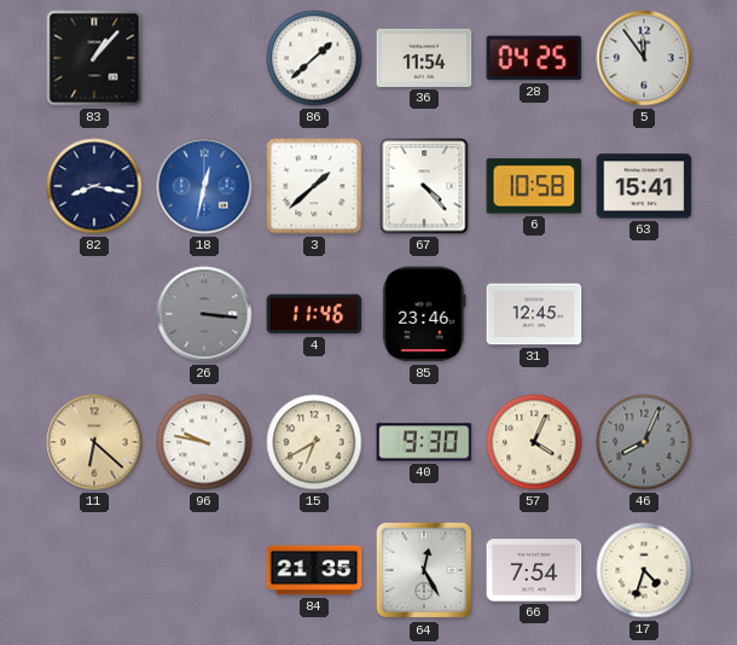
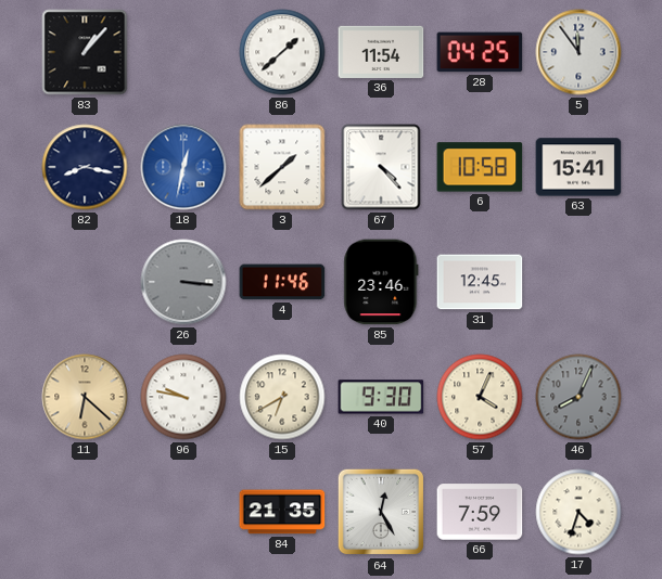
66: 7:54 -> 7:59
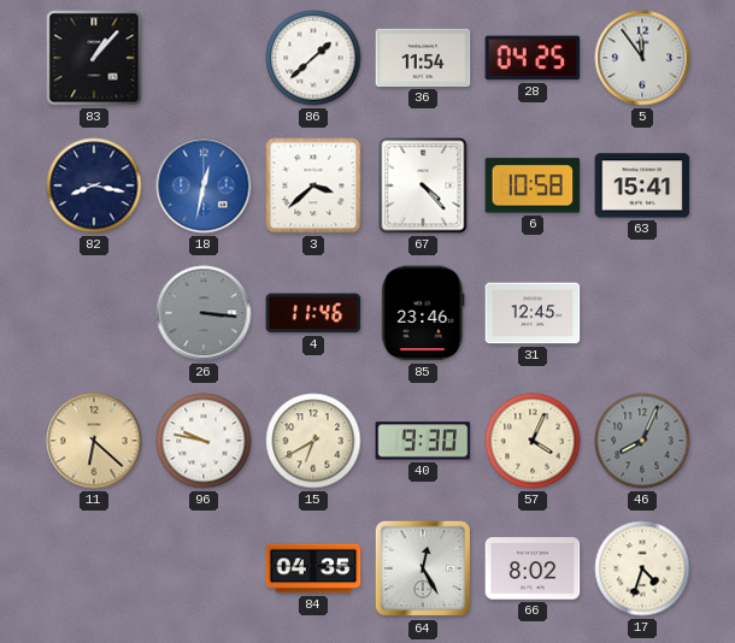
3: 1:38 -> 3:38
84: 21:35 -> 04:35
66: 7:59 -> 8:02
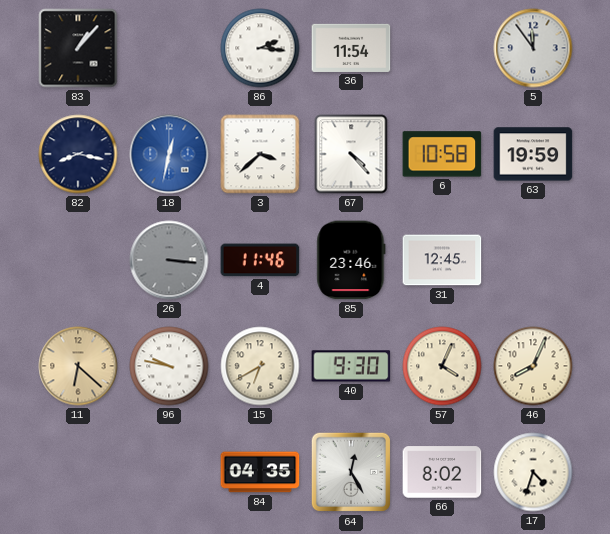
86: 1:38 -> 2:16
28: 04:25 -> none
63: 15:41 -> 19:59
46 dial: grey -> cream
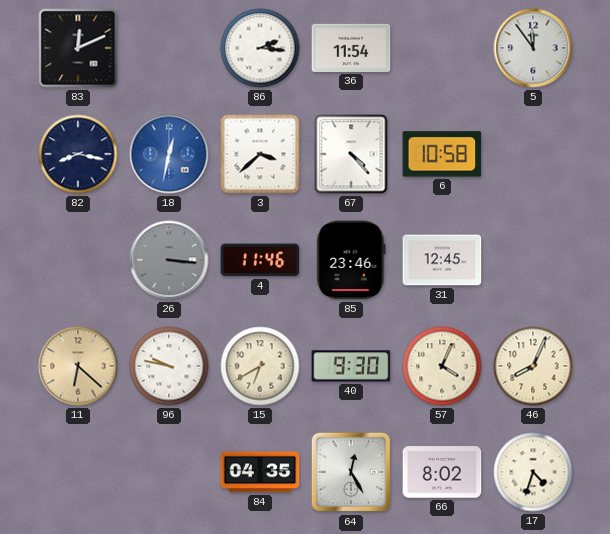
83: 1:07 -> 12:11
63: 19:59 -> none
